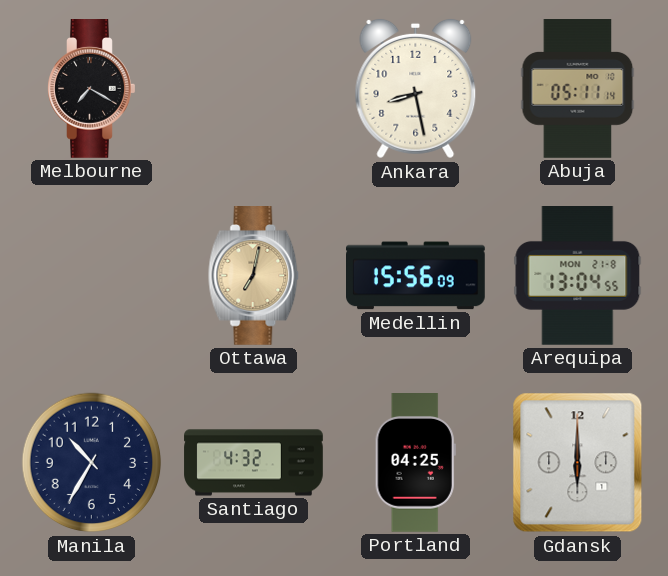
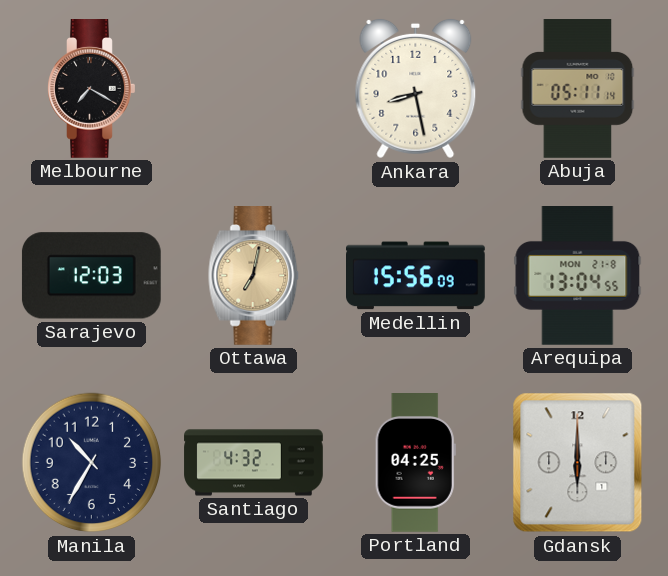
Sarajevo: none -> 12:03
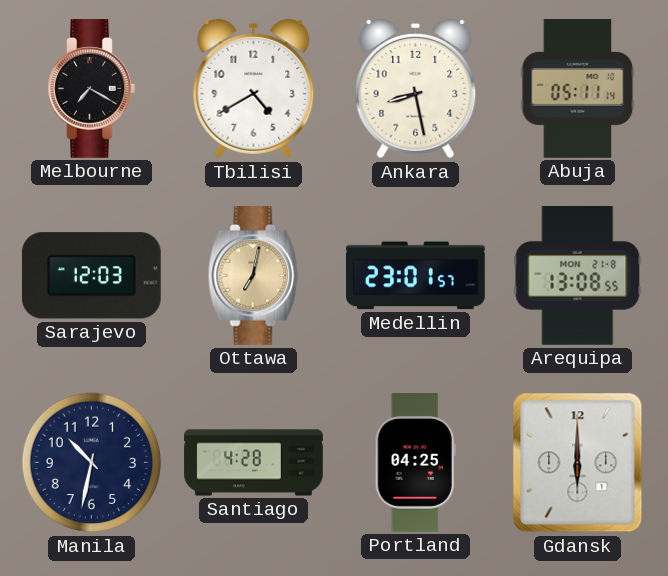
Tbilisi: none -> 4:40
Medellin: 15:56 -> 23:01
Arequipa: 13:04 -> 13:08
Manila: 10:35 -> 10:32
Santiago: 4:32 -> 4:28
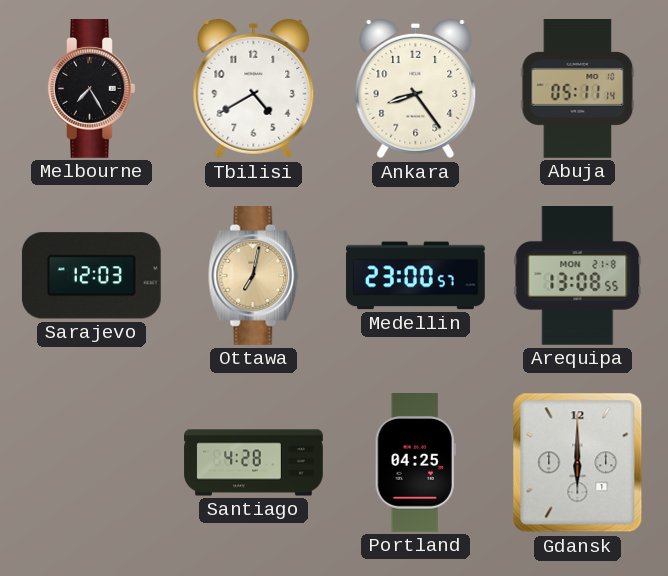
Melbourne: 7:20 -> 7:25
Ankara: 8:28 -> 8:24
Medellin: 23:01 -> 23:00
Manila: 10:32 -> none
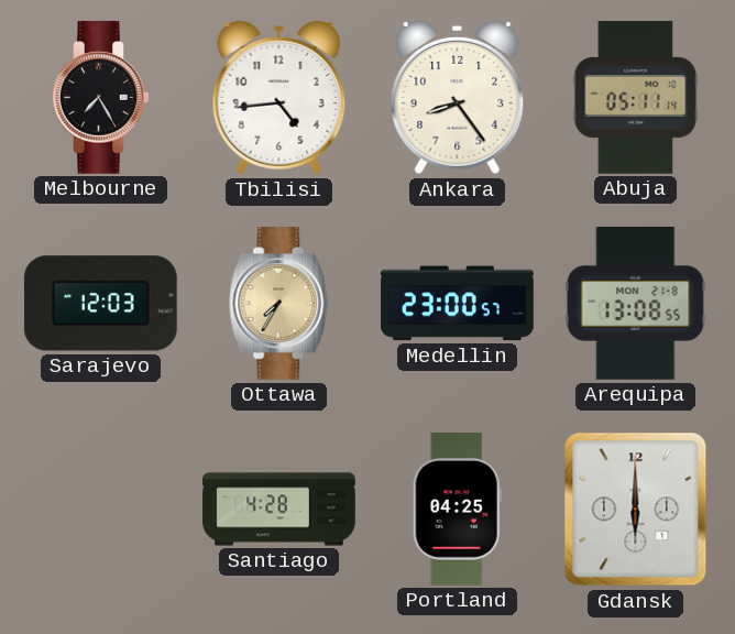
Tbilisi: 4:40 -> 4:44
Ottawa: 7:02 -> 7:35
